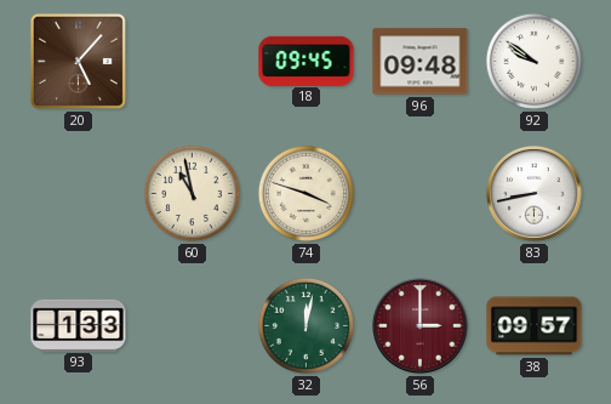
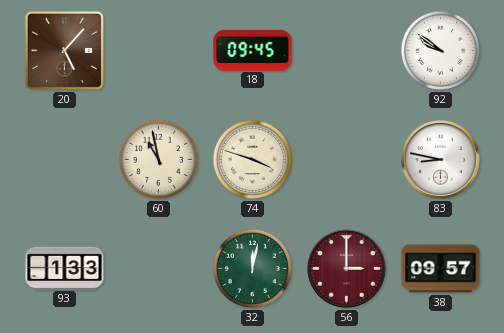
96: 09:48 -> none
83: 8:43 -> 8:47
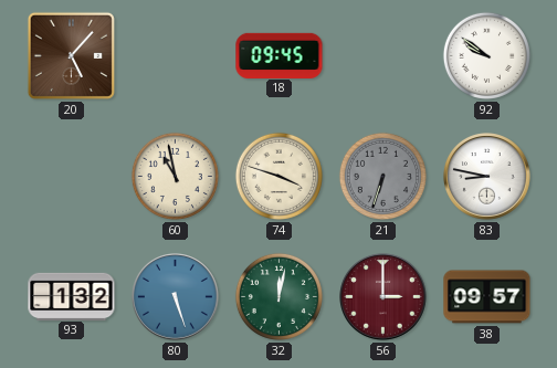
21: none -> 6:33
93: 1:33 -> 1:32
80: none -> 5:27
